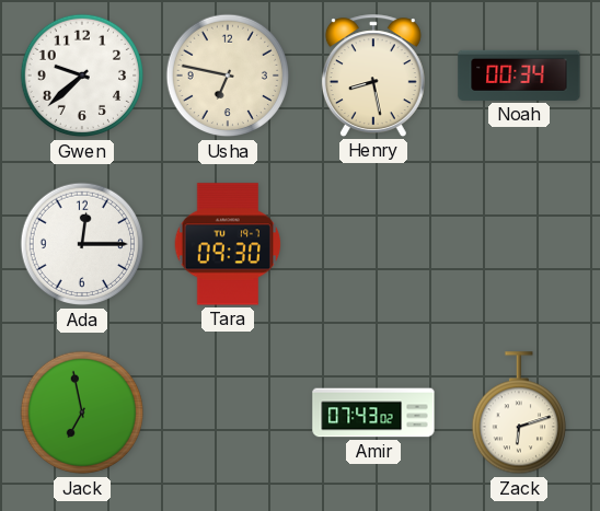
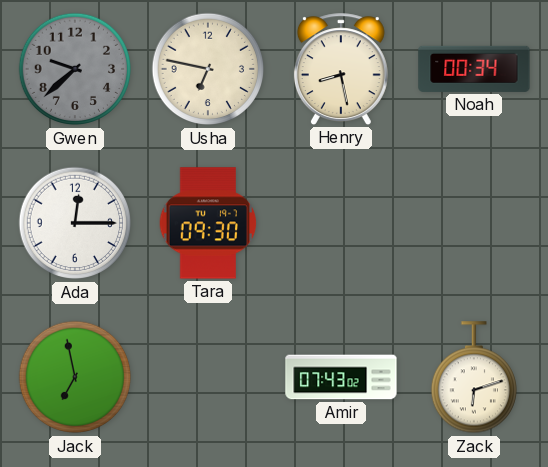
Gwen dial: white -> grey
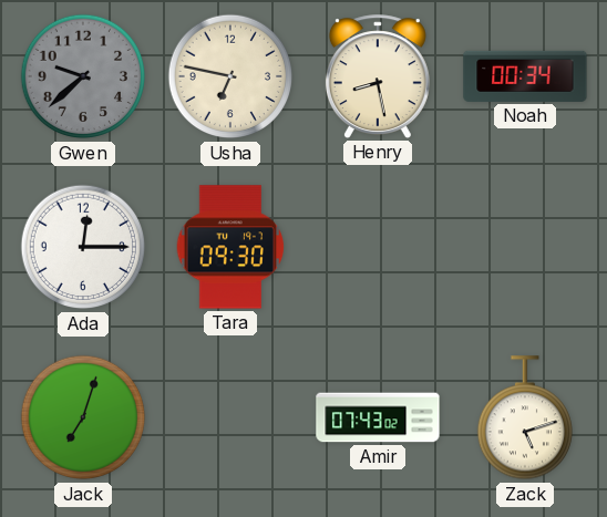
Jack: 6:58 -> 7:03
Zack: 6:12 -> 5:12
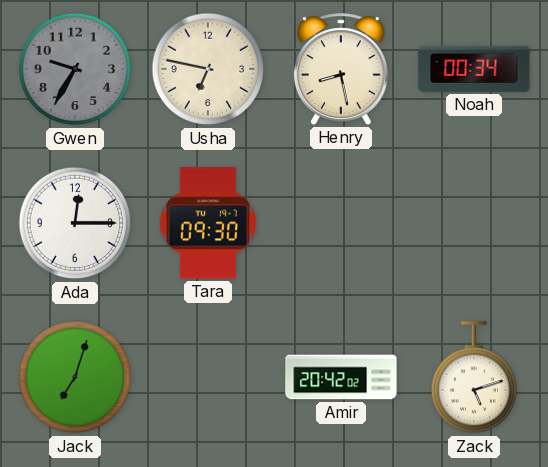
Gwen: 9:38 -> 9:35
Amir: 07:43 -> 20:42
